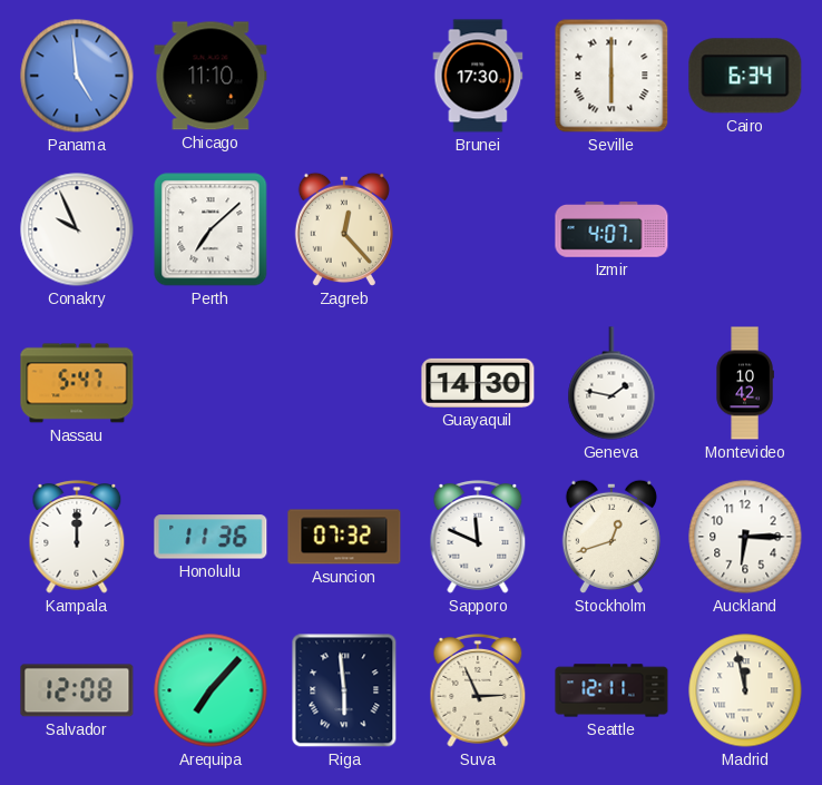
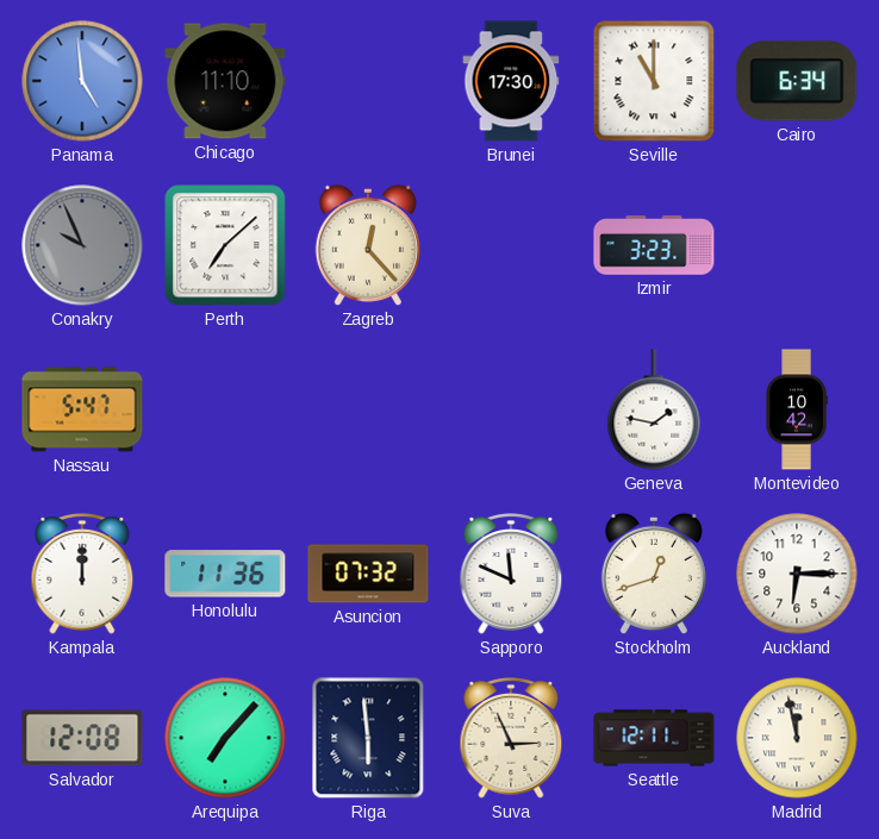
Seville: 6:00 -> 11:00
Conakry dial: white -> grey
Izmir: 4:07 -> 3:23
Guayaquil: 14:30 -> none
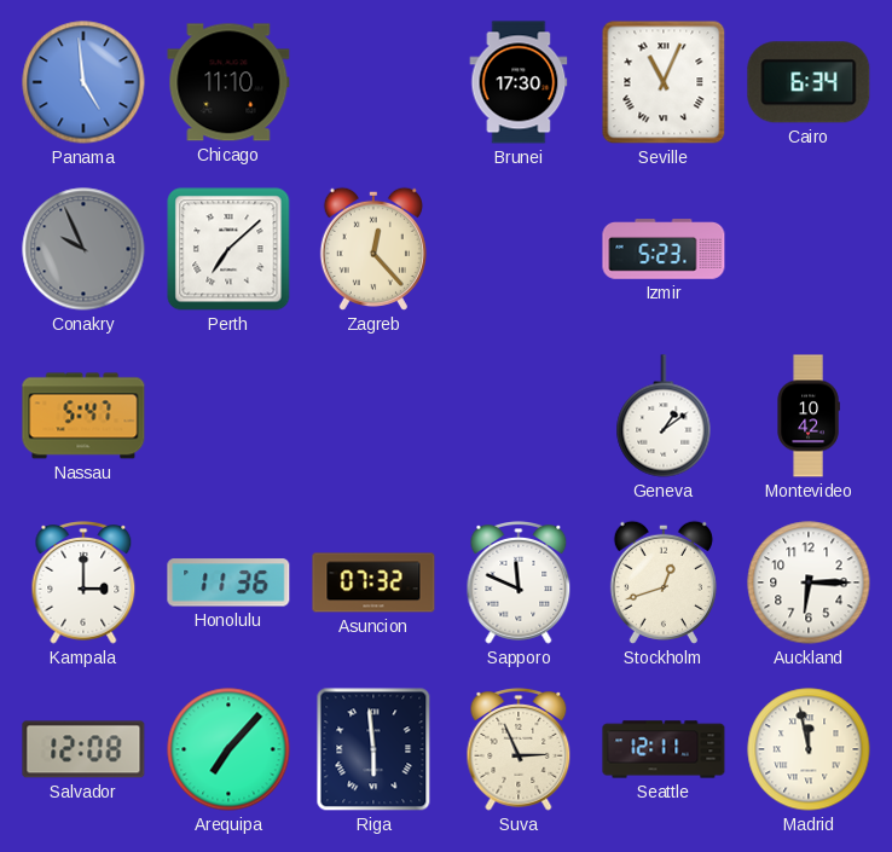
Seville: 11:00 -> 11:04
Izmir: 3:23 -> 5:23
Geneva: 1:47 -> 1:09
Kampala: 12:00 -> 3:00
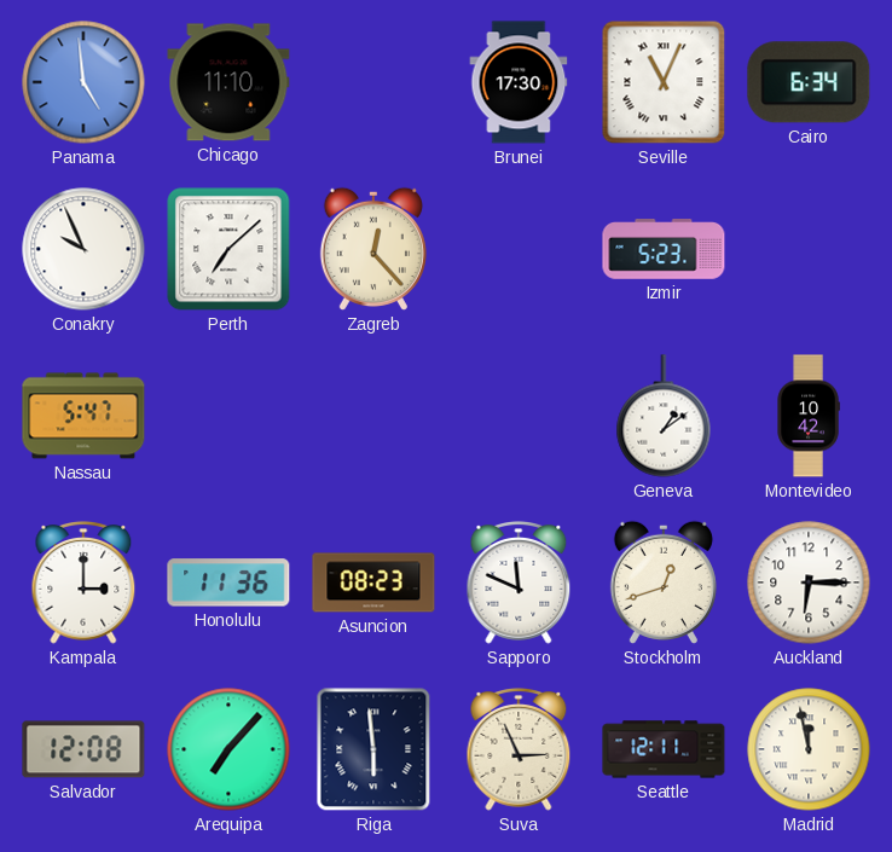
Conakry dial: grey -> white
Asuncion: 07:32 -> 08:23
